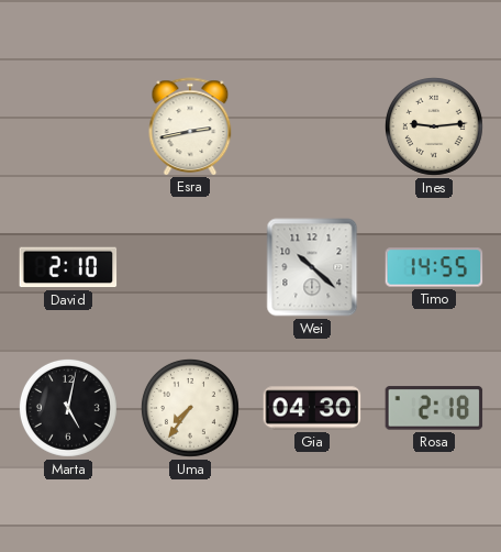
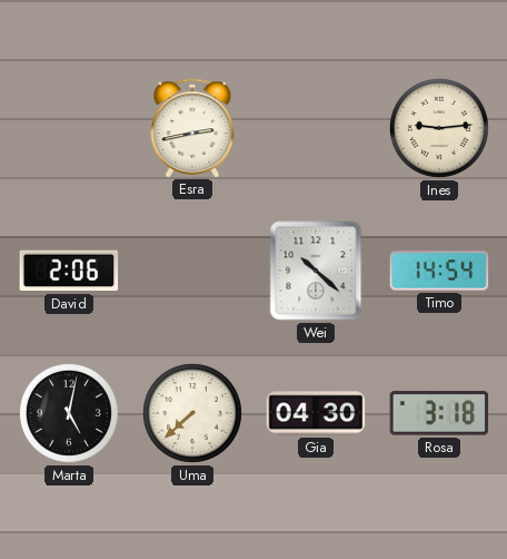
David: 2:10 -> 2:06
Timo: 14:55 -> 14:54
Uma: 7:36 -> 7:38
Rosa: 2:18 -> 3:18
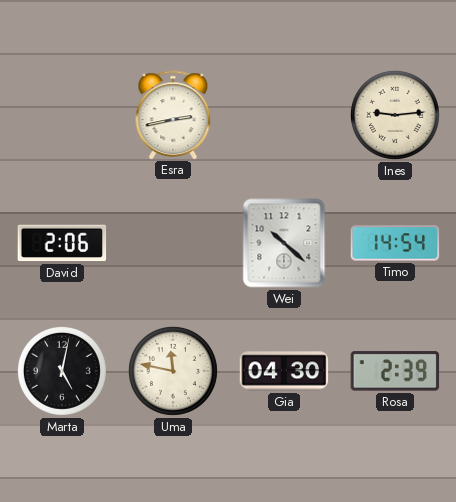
Uma: 7:38 -> 11:47
Rosa: 3:18 -> 2:39
